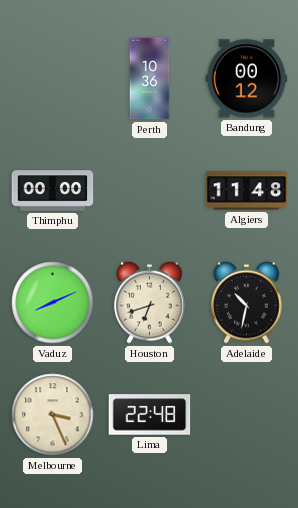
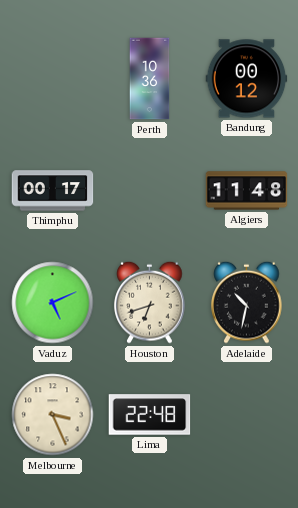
Thimphu: 00:00 -> 00:17
Vaduz: 8:11 -> 5:11
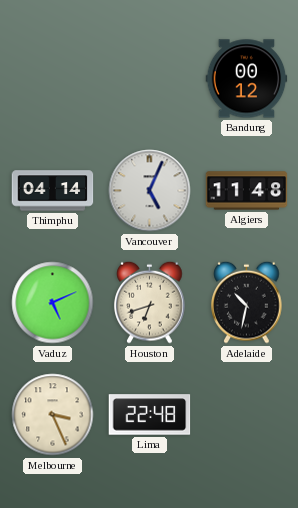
Perth: 10:36 -> none
Thimphu: 00:17 -> 04:14
Vancouver: none -> 5:04
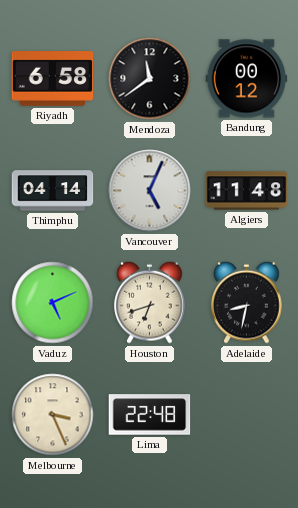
Riyadh: none -> 6:58
Mendoza: none -> 11:39
Adelaide: 10:32 -> 8:32
